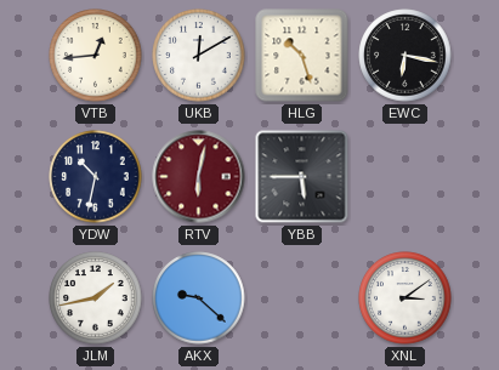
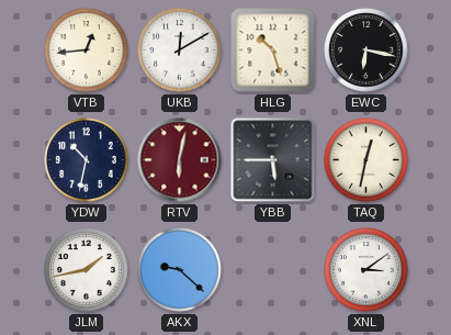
TAQ: none -> 12:32
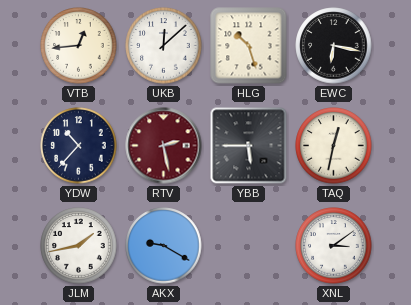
UKB: 12:10 -> 12:08
YDW: 10:32 -> 10:37
RTV: 6:02 -> 2:28
AKX: 9:22 -> 9:20
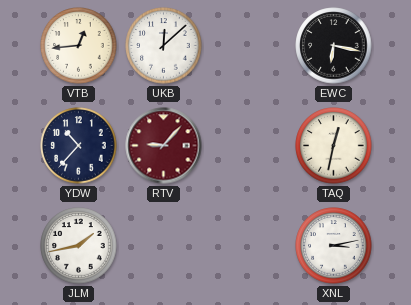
HLG: 10:27 -> none
RTV: 2:28 -> 9:07
YBB: 5:45 -> none
AKX: 9:20 -> none
XNL: 3:09 -> 3:13
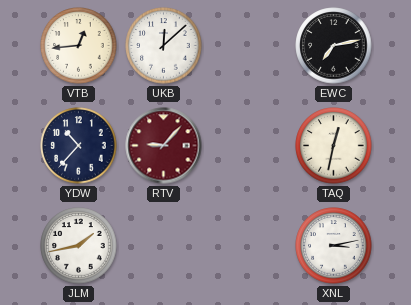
EWC: 6:17 -> 7:13
